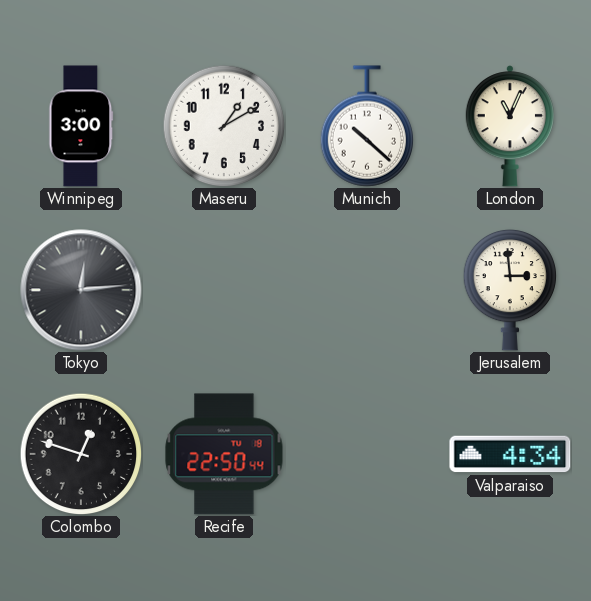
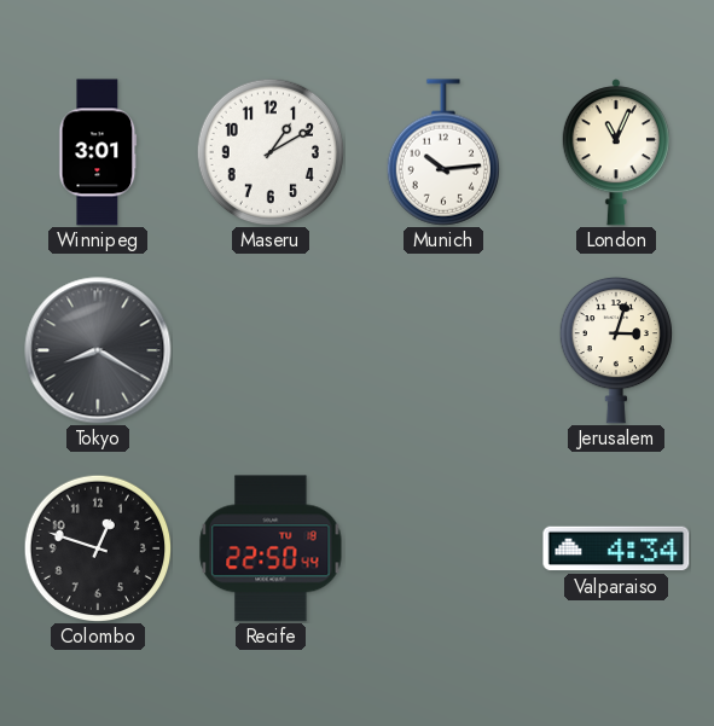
Winnipeg: 3:00 -> 3:01
Munich: 10:22 -> 10:14
Tokyo: 12:14 -> 8:20
Jerusalem: 2:59 -> 3:03
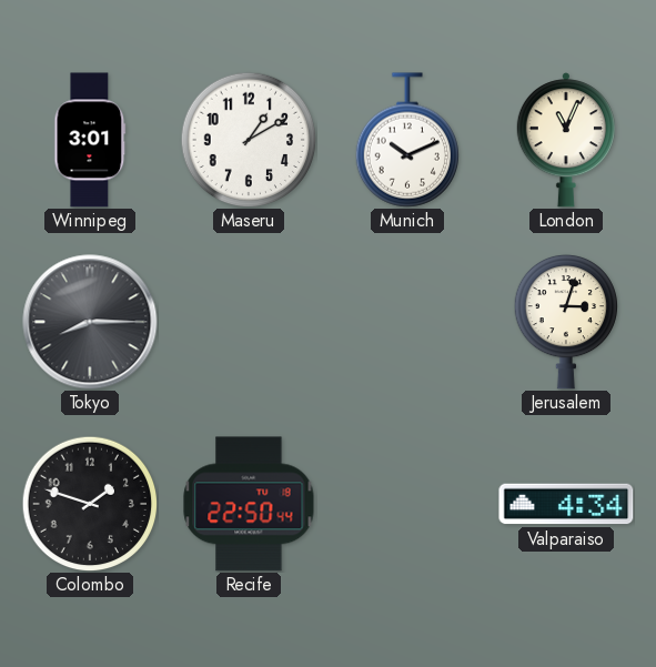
Munich: 10:14 -> 10:11
Tokyo: 8:20 -> 8:15
Colombo: 12:48 -> 1:48
